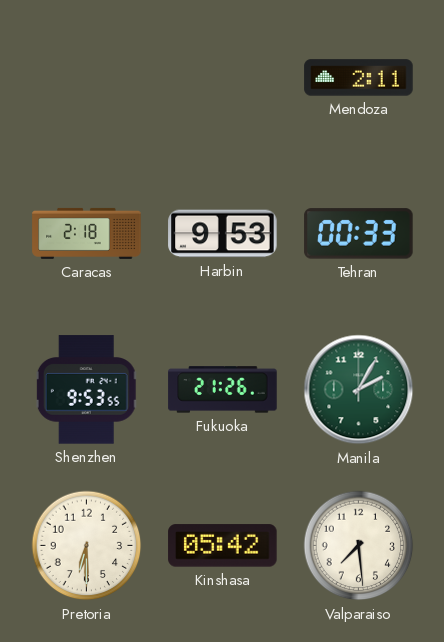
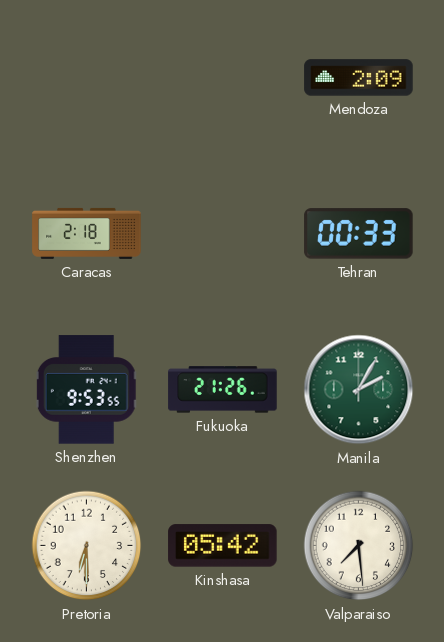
Mendoza: 2:11 -> 2:09
Harbin: 9:53 -> none
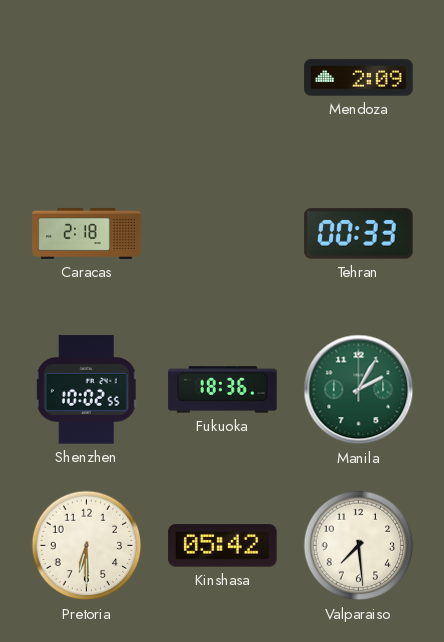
Shenzhen: 9:53 -> 10:02
Fukuoka: 21:26 -> 18:36
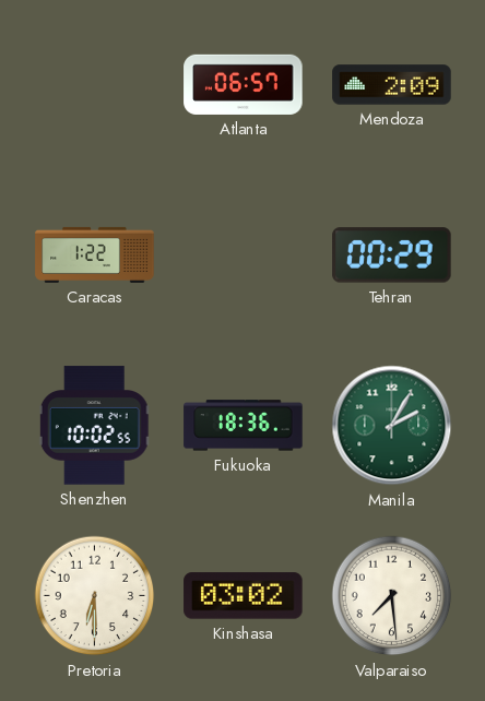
Atlanta: none -> 06:57
Caracas: 2:18 -> 1:22
Tehran: 00:33 -> 00:29
Kinshasa: 05:42 -> 03:02
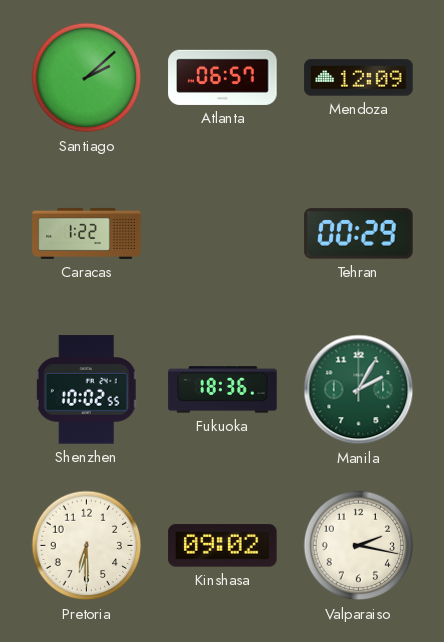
Santiago: none -> 2:08
Mendoza: 2:09 -> 12:09
Kinshasa: 03:02 -> 09:02
Valparaiso: 7:29 -> 2:17
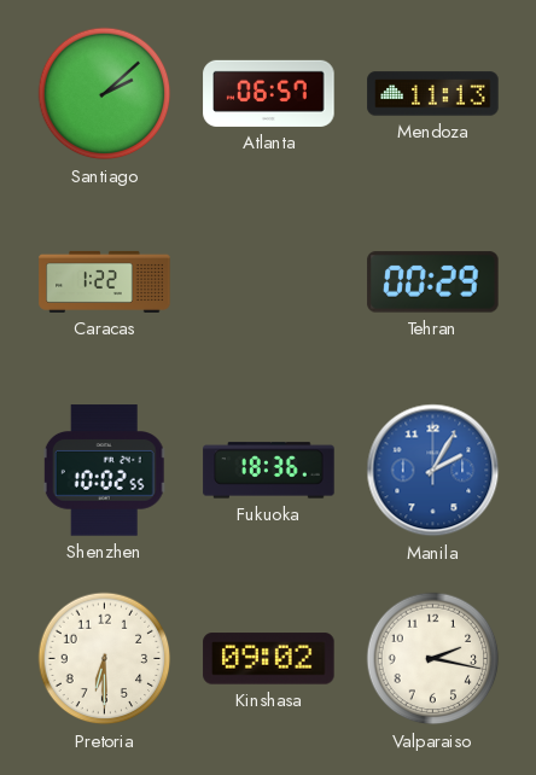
Mendoza: 12:09 -> 11:13
Manila dial: green -> blue
